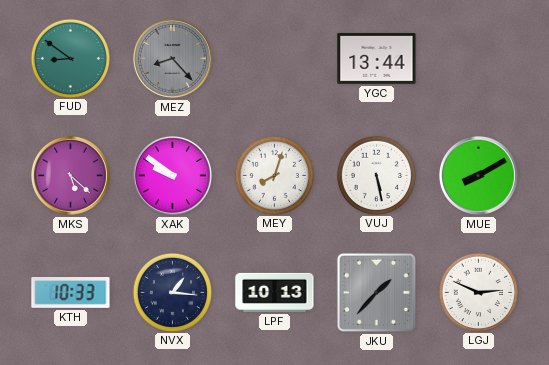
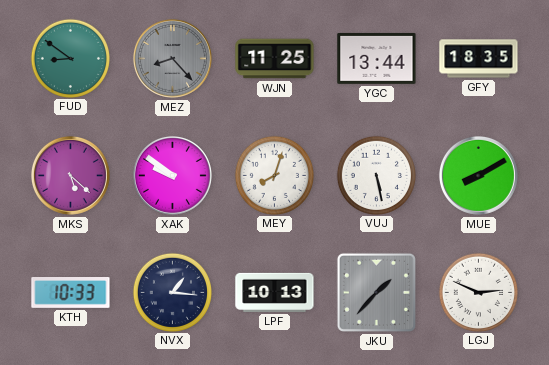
WJN: none -> 11:25
GFY: none -> 18:35
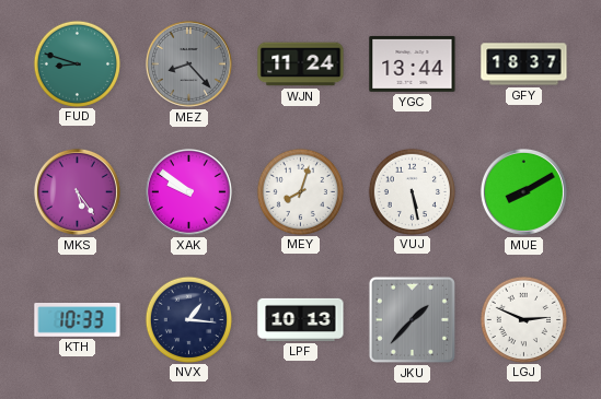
FUD: 8:51 -> 8:48
WJN: 11:25 -> 11:24
GFY: 18:35 -> 18:37
MKS: 5:22 -> 5:24
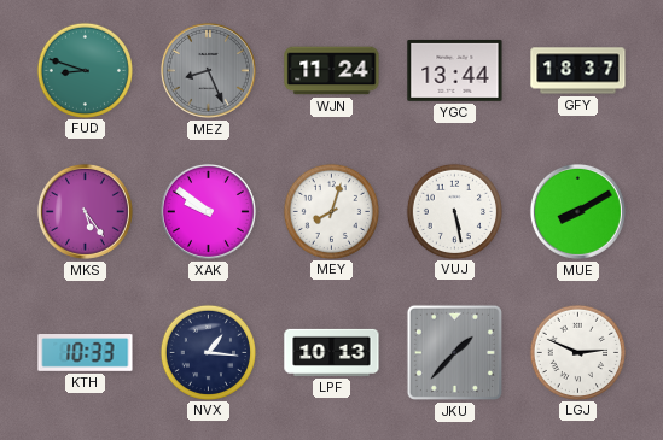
MEZ: 8:23 -> 8:26
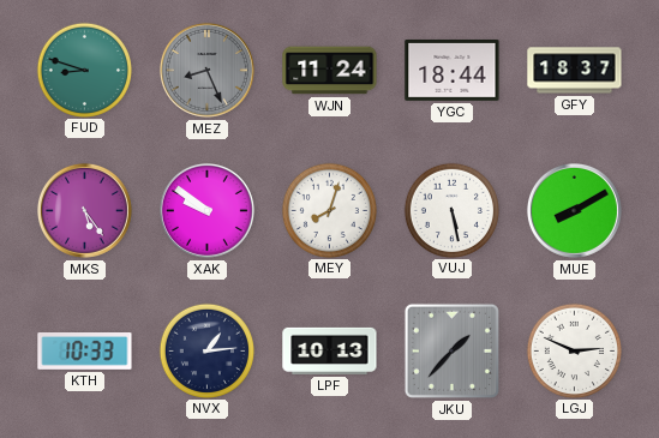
YGC: 13:44 -> 18:44
NVX: 1:16 -> 1:14
